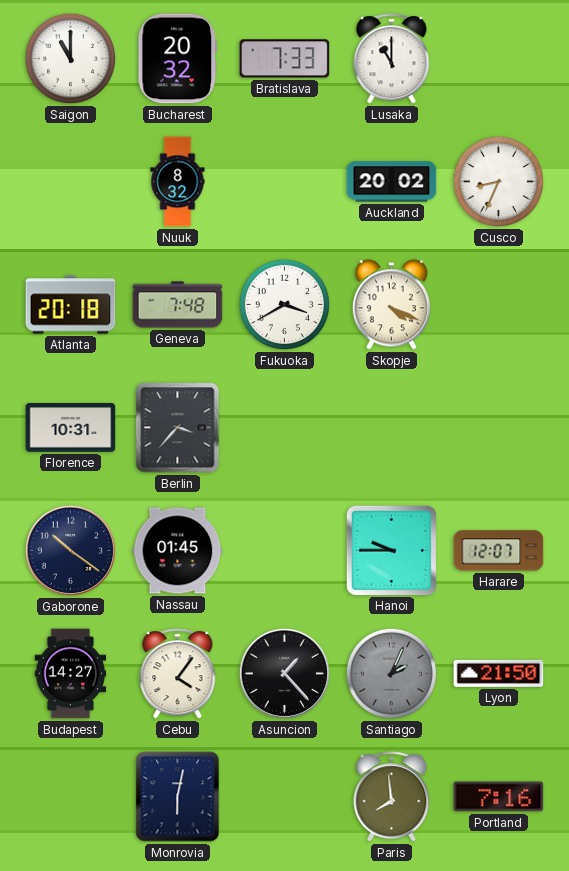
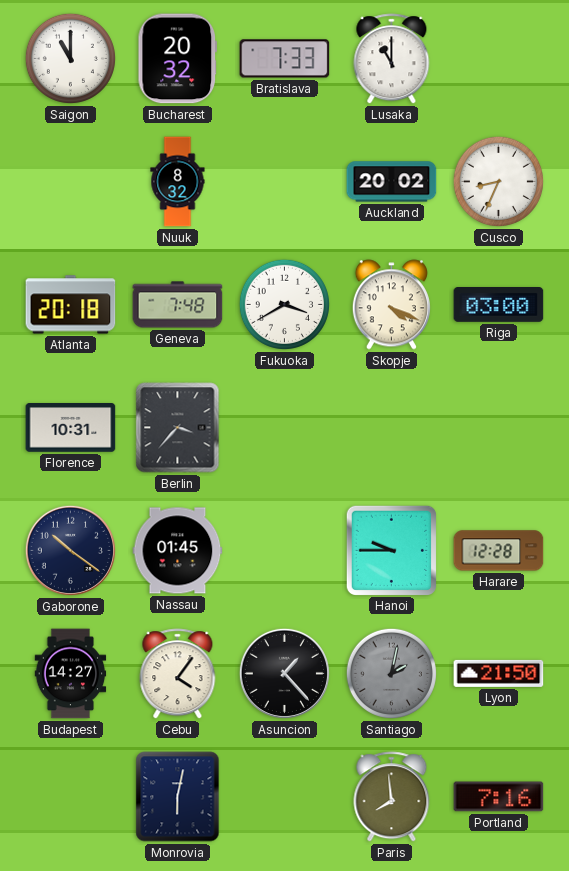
Riga: none -> 03:00
Harare: 12:07 -> 12:28
Santiago: 2:04 -> 2:02
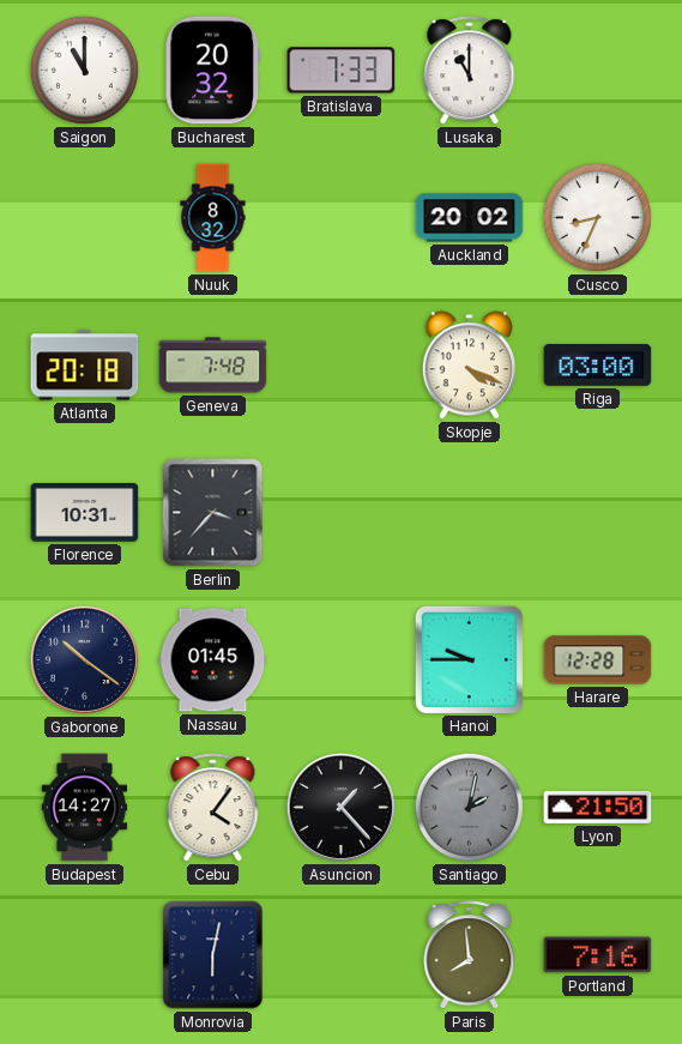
Fukuoka: 3:40 -> none
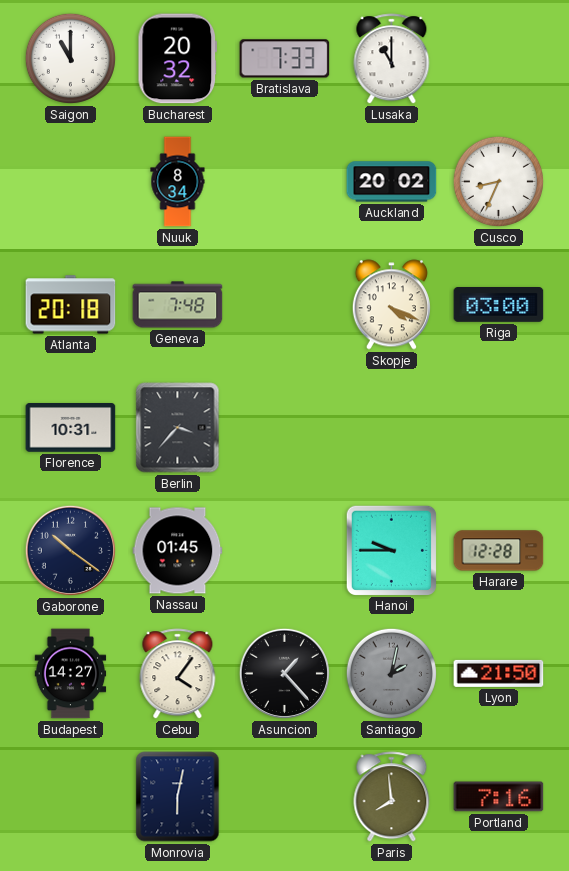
Nuuk: 8:32 -> 8:34
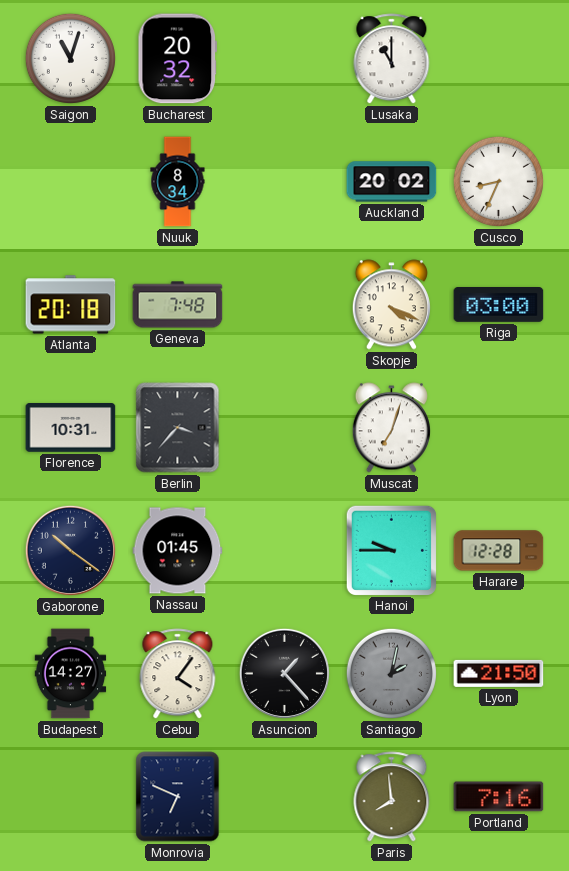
Saigon: 11:00 -> 11:03
Bratislava: 7:33 -> none
Muscat: none -> 7:03
Monrovia: 6:02 -> 6:49
